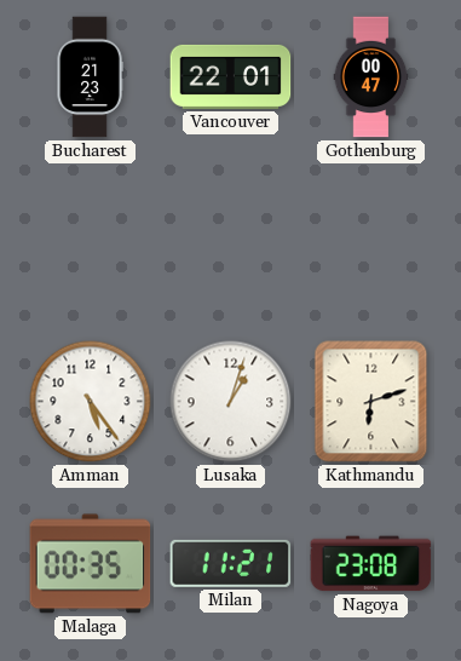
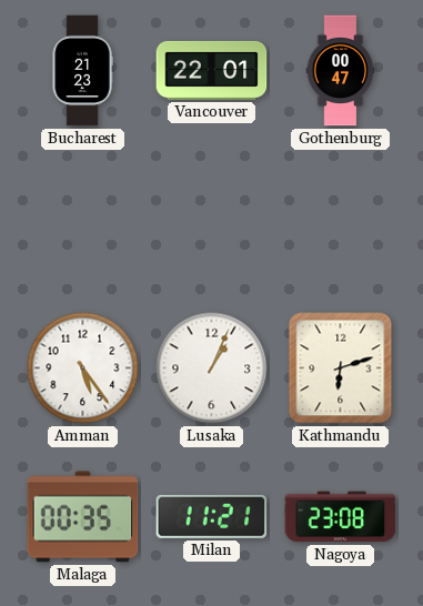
Lusaka: 1:03 -> 1:04
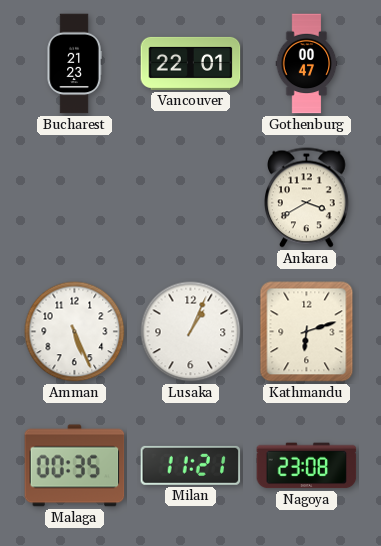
Ankara: none -> 3:40
Amman: 5:24 -> 5:26
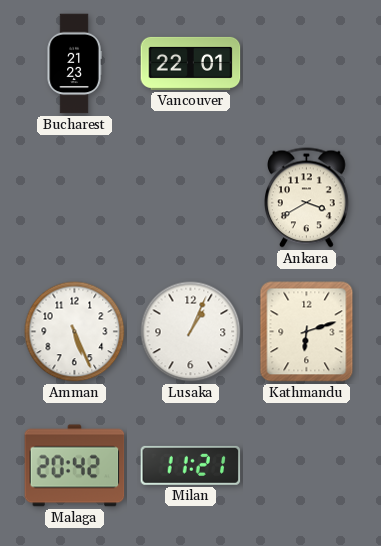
Gothenburg: 00:47 -> none
Malaga: 00:35 -> 20:42
Nagoya: 23:08 -> none
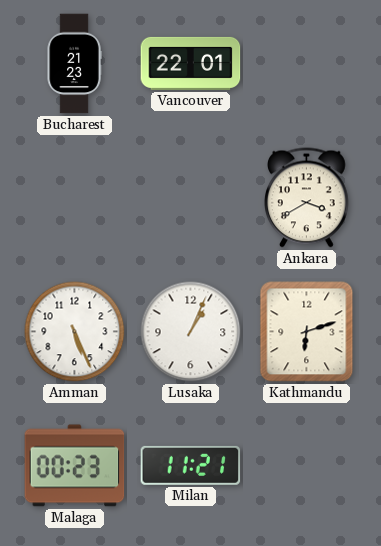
Malaga: 20:42 -> 00:23
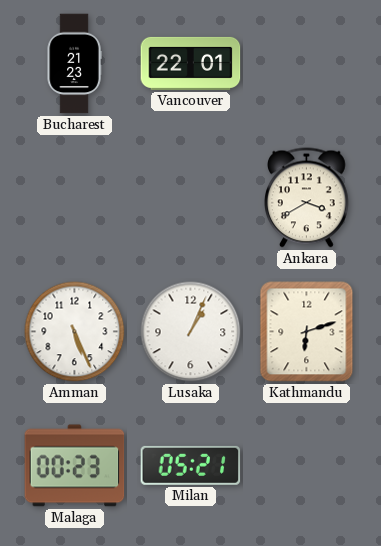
Milan: 11:21 -> 05:21
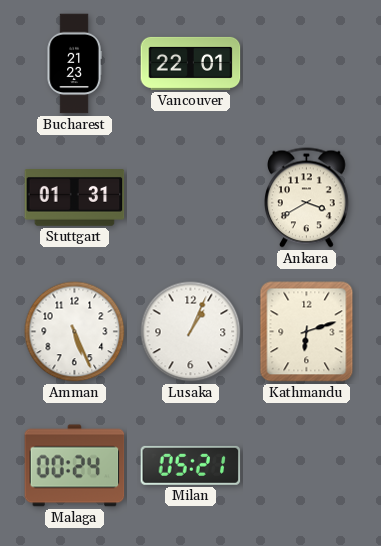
Stuttgart: none -> 01:31
Malaga: 00:23 -> 00:24
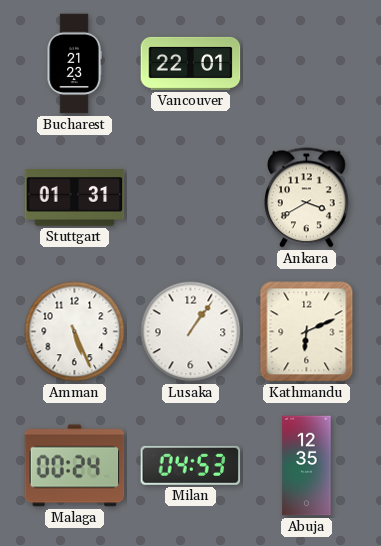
Lusaka: 1:04 -> 1:06
Kathmandu: 6:12 -> 6:11
Milan: 05:21 -> 04:53
Abuja: none -> 12:35
